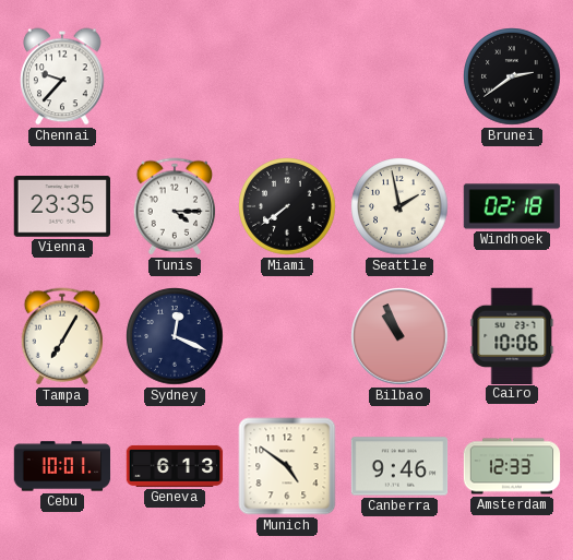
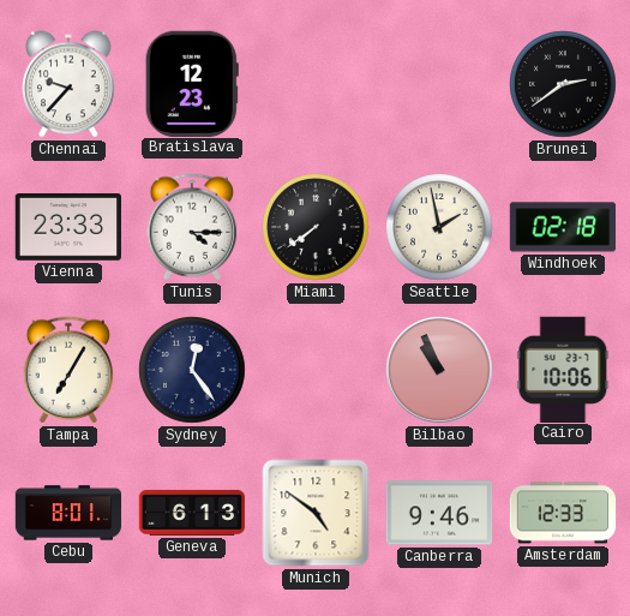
Bratislava: none -> 12:23
Vienna: 23:35 -> 23:33
Sydney: 12:19 -> 12:24
Cebu: 10:01 -> 8:01
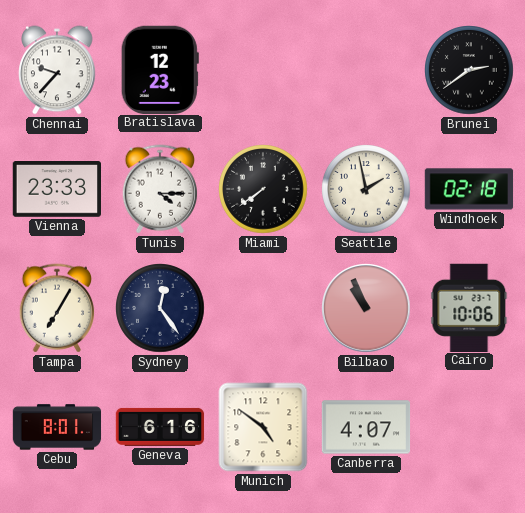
Geneva: 6:13 -> 6:16
Canberra: 9:46 -> 4:07
Amsterdam: 12:33 -> none
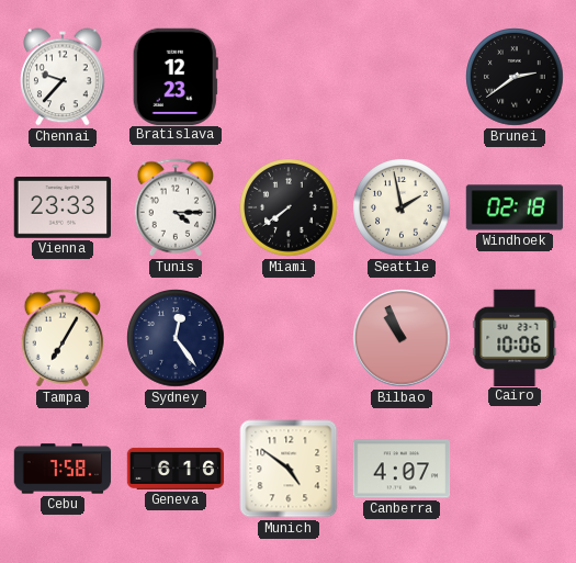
Cebu: 8:01 -> 7:58
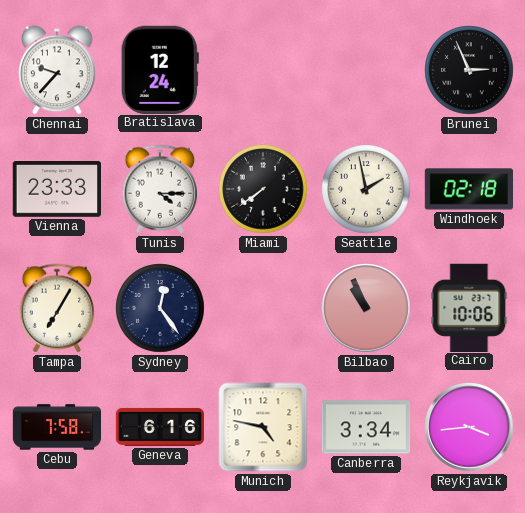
Bratislava: 12:23 -> 12:24
Brunei: 2:39 -> 2:56
Munich: 4:51 -> 4:47
Canberra: 4:07 -> 3:34
Reykjavik: none -> 3:44
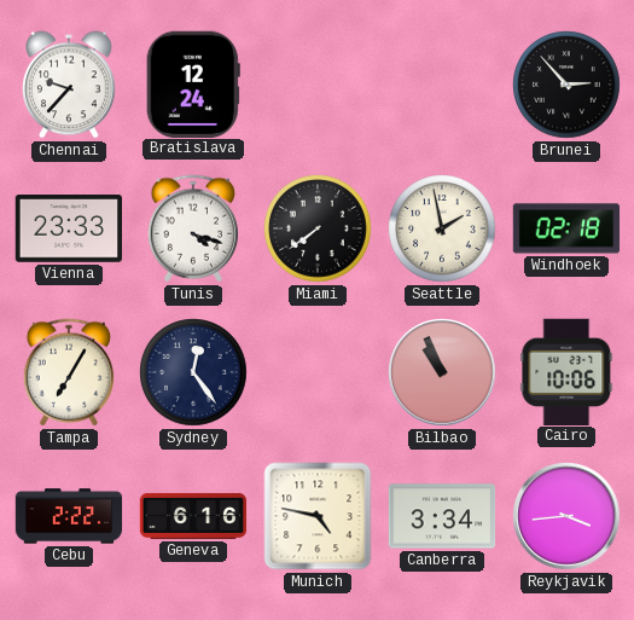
Brunei: 2:56 -> 2:53
Tunis: 4:15 -> 4:18
Cebu: 7:58 -> 2:22
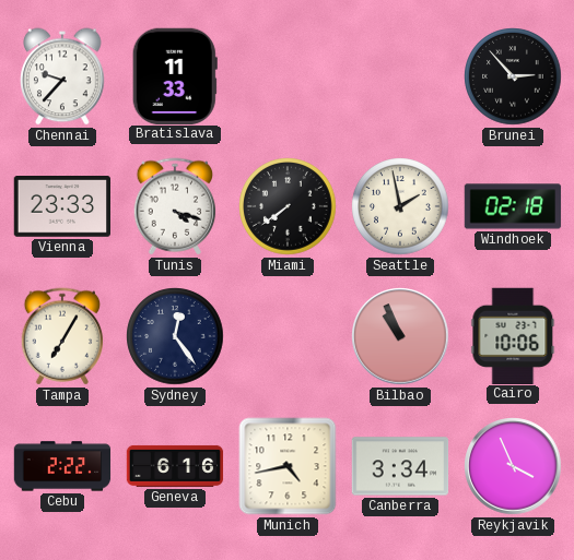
Bratislava: 12:24 -> 11:33
Munich: 4:47 -> 4:43
Reykjavik: 3:44 -> 3:56
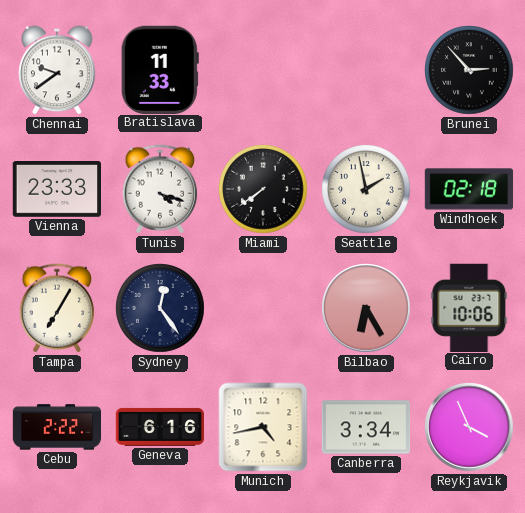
Chennai: 9:37 -> 9:39
Bilbao: 10:56 -> 6:25
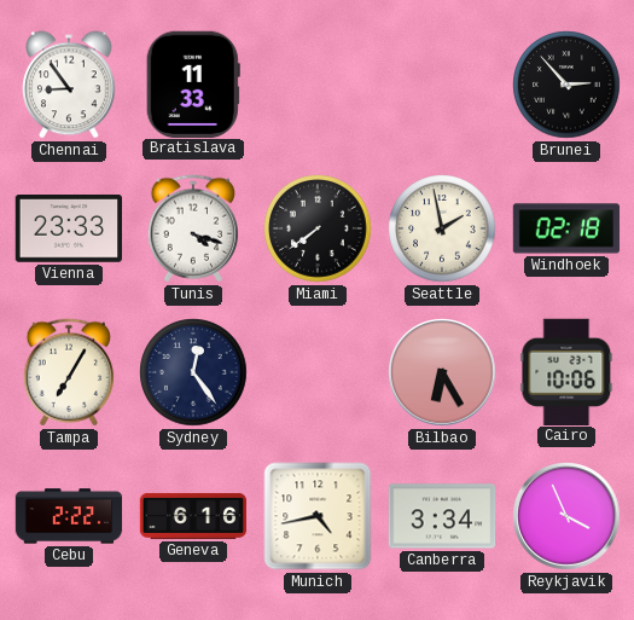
Chennai: 9:39 -> 8:54
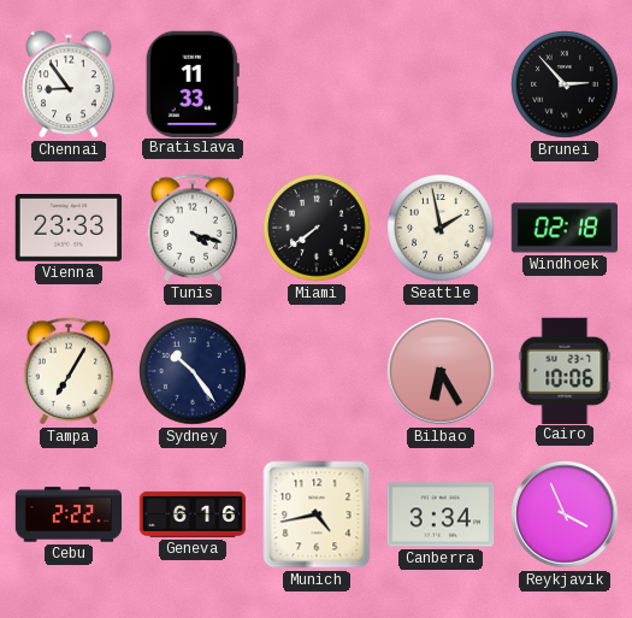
Sydney: 12:24 -> 10:24
